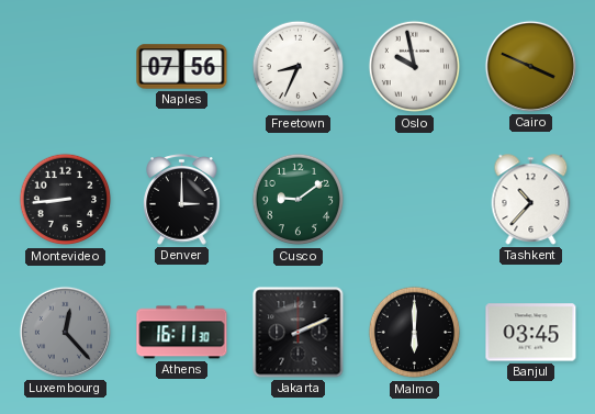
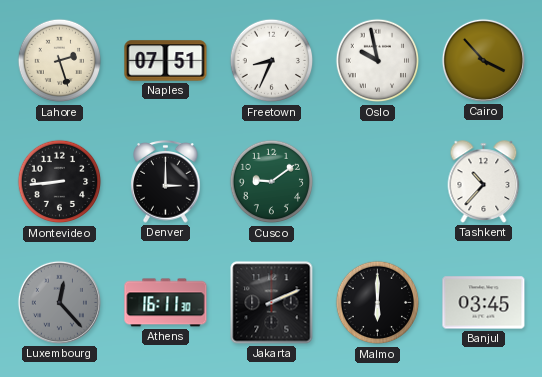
Lahore: none -> 2:27
Naples: 07:56 -> 07:51
Cairo: 3:49 -> 3:53
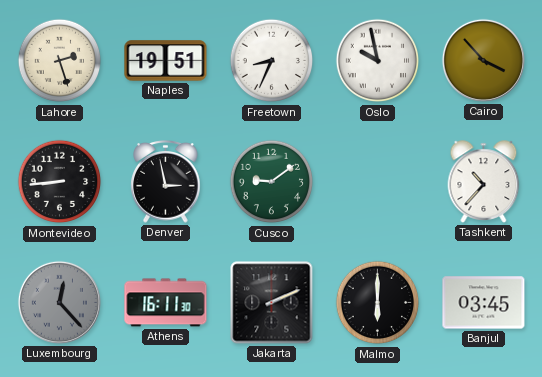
Naples: 07:51 -> 19:51
Denver: 3:00 -> 2:58
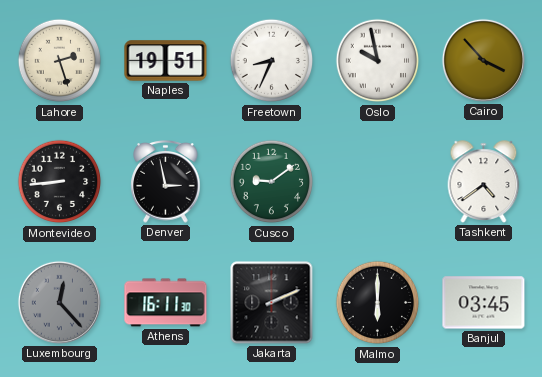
Tashkent: 10:37 -> 4:39
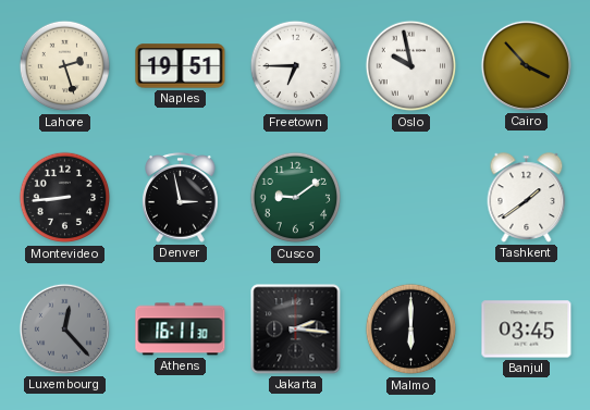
Freetown: 8:34 -> 6:45
Tashkent: 4:39 -> 1:39
Jakarta: 2:11 -> 2:16
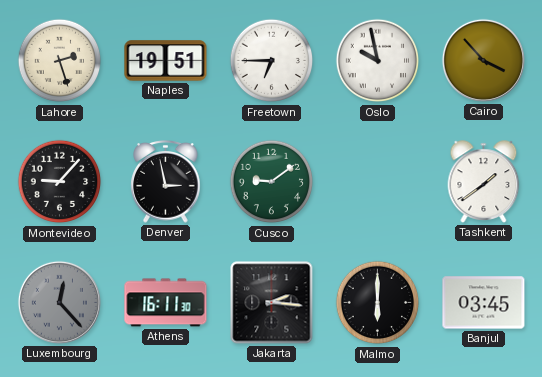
Montevideo: 8:44 -> 9:07
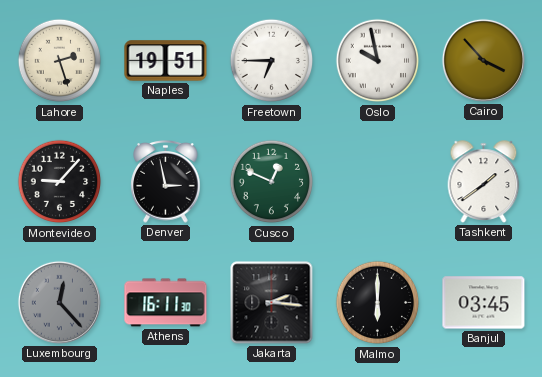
Cusco: 9:09 -> 12:49
